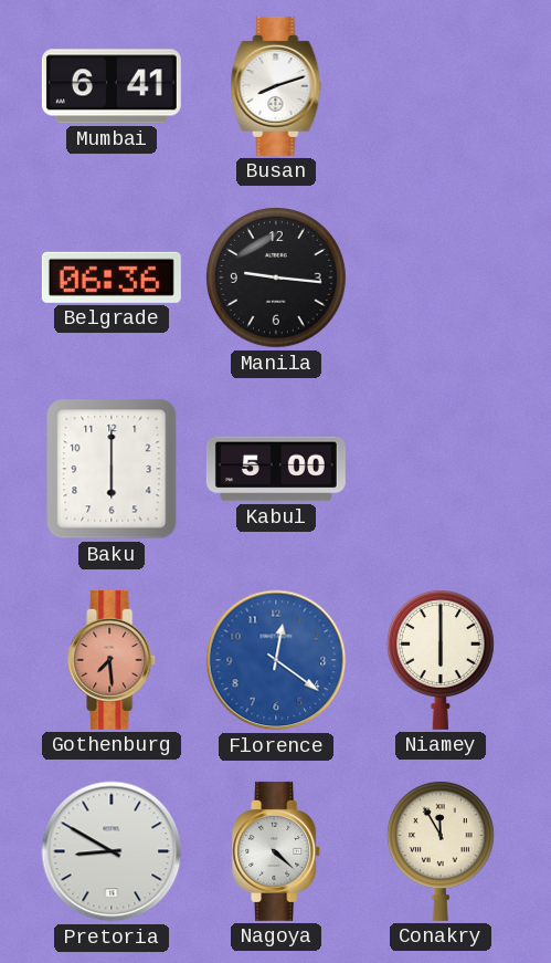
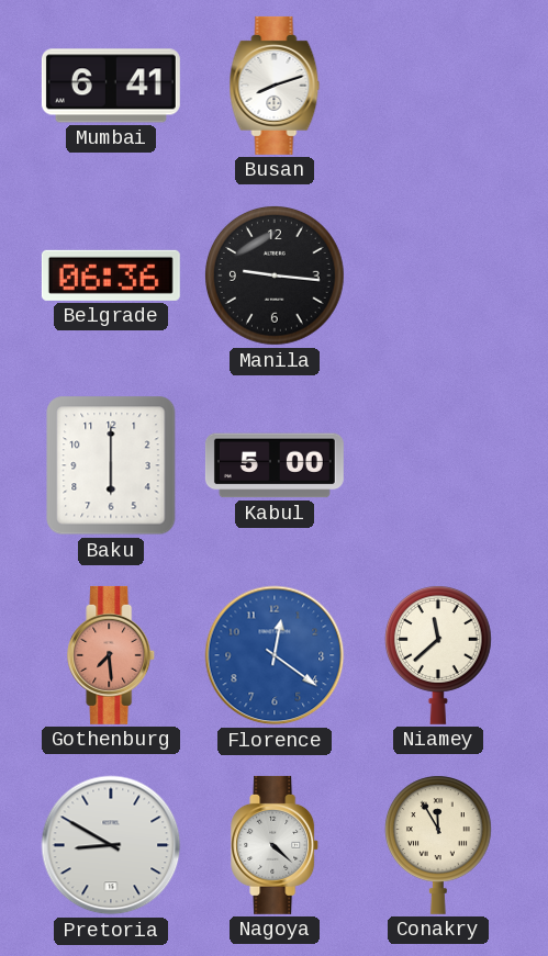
Niamey: 6:00 -> 11:38
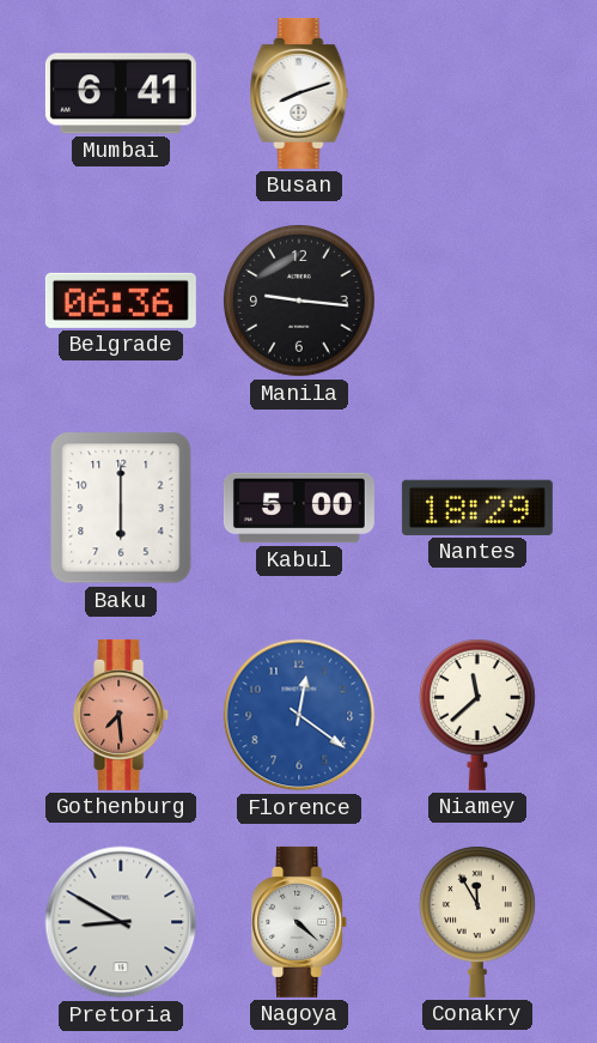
Nantes: none -> 18:29
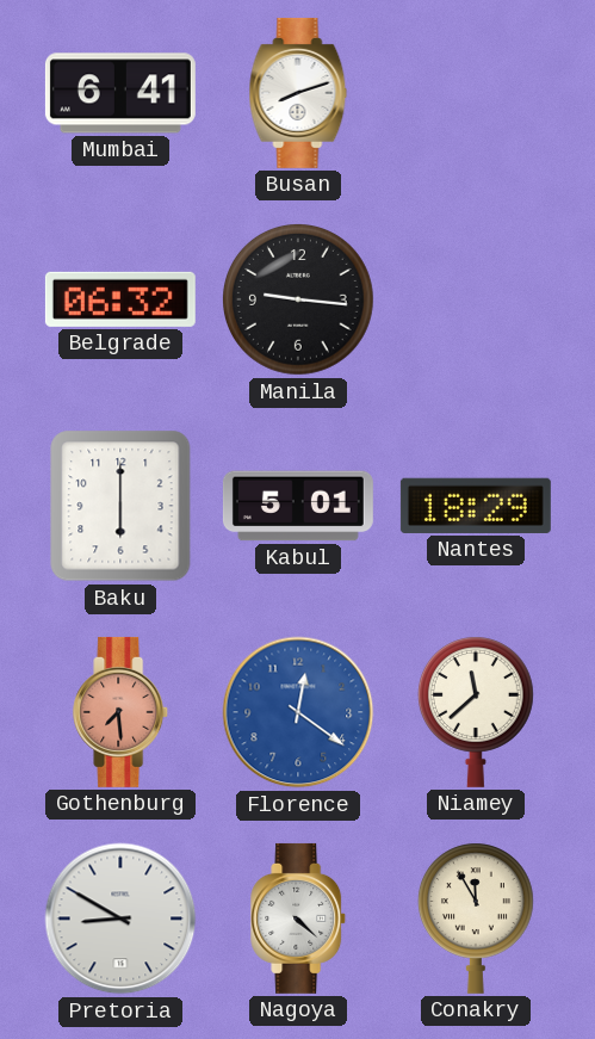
Belgrade: 06:36 -> 06:32
Kabul: 5:00 -> 5:01
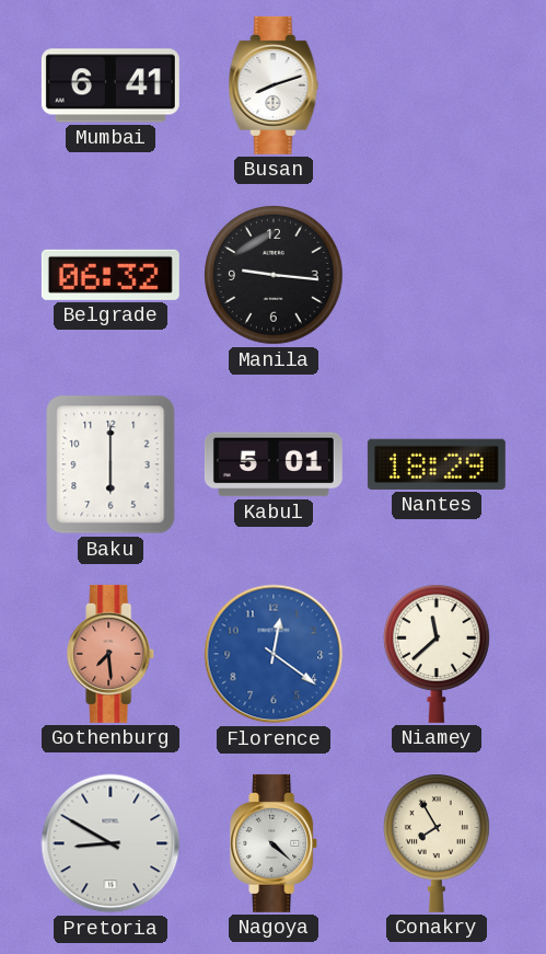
Conakry: 11:55 -> 7:55
